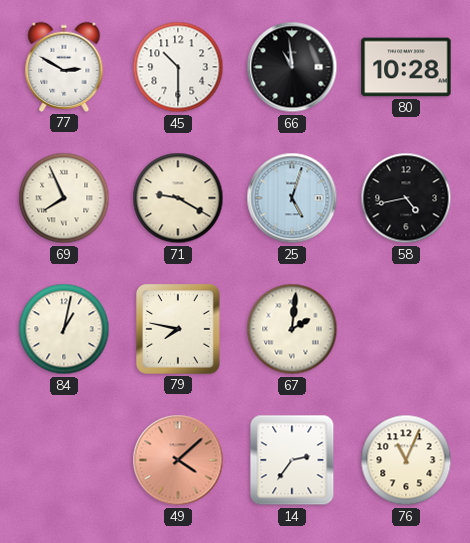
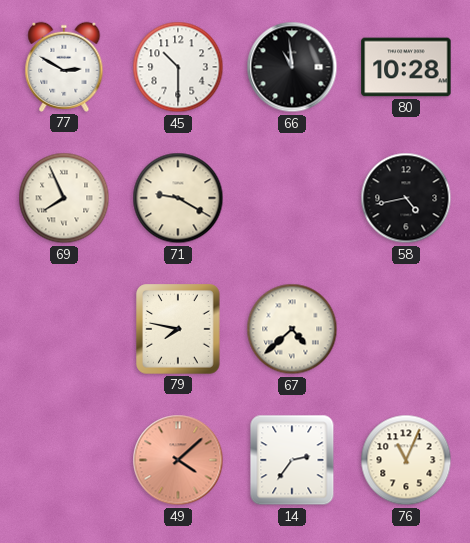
25: 5:03 -> none
84: 1:02 -> none
67: 2:01 -> 4:38
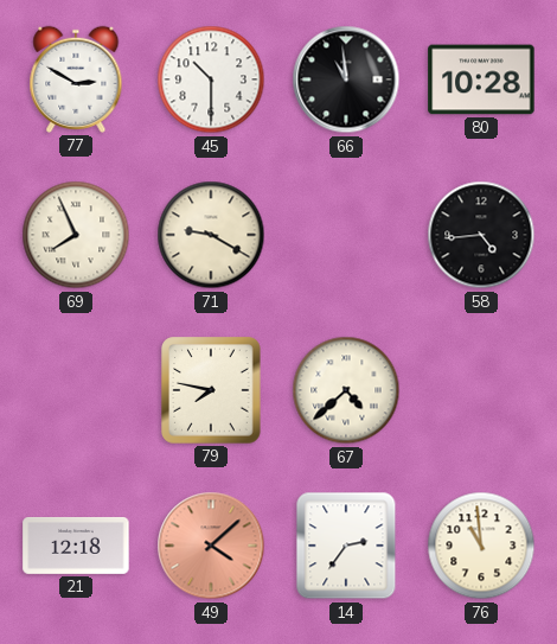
58: 4:43 -> 4:44
21: none -> 12:18
76: 11:04 -> 10:59
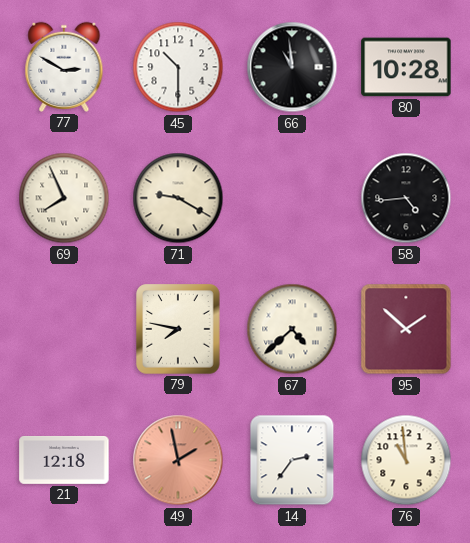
95: none -> 1:52
49: 4:08 -> 1:58
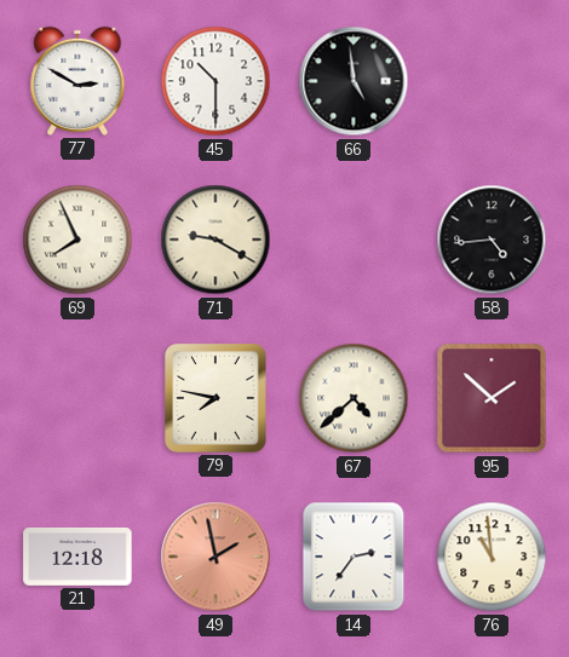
66: 10:59 -> 4:59
80: 10:28 -> none
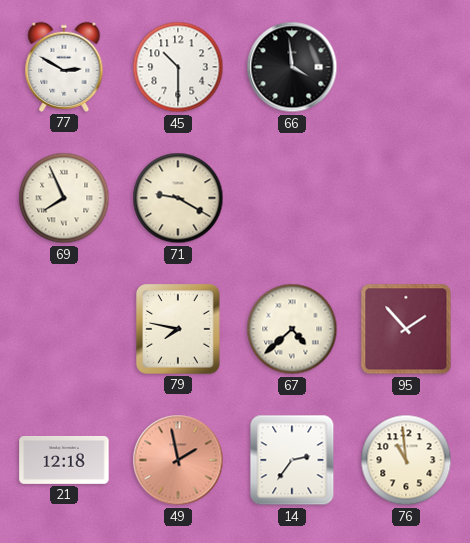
66: 4:59 -> 3:59
58: 4:44 -> none
95: 1:52 -> 1:53
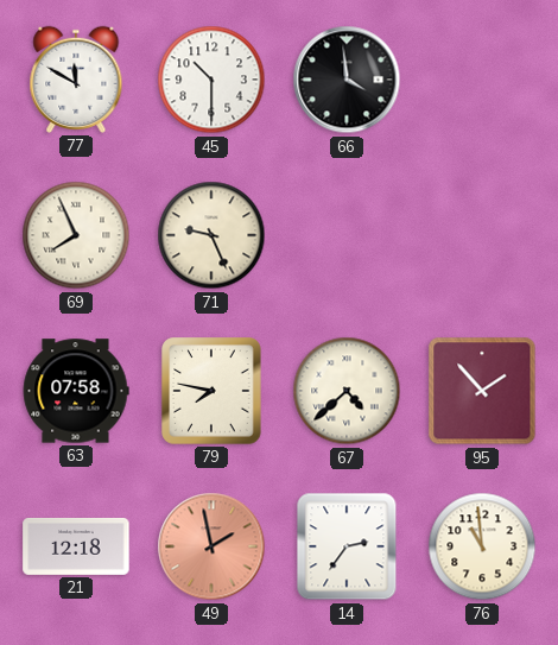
77: 2:50 -> 11:50
71: 9:20 -> 9:26
63: none -> 07:58
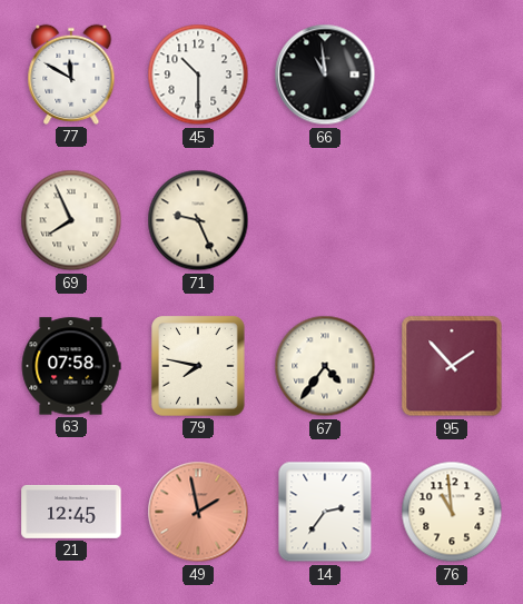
66: 3:59 -> 10:59
67: 4:38 -> 4:36
21: 12:18 -> 12:45
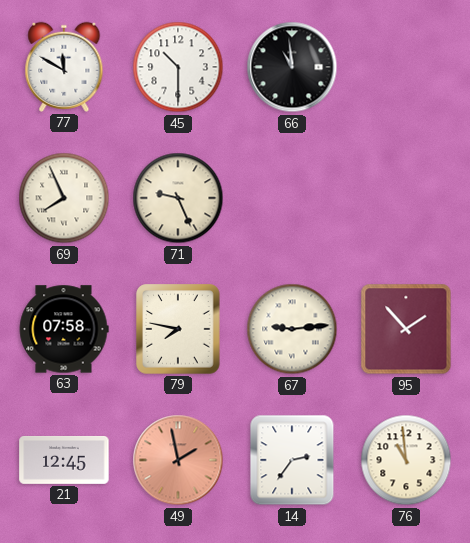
67: 4:36 -> 9:14
